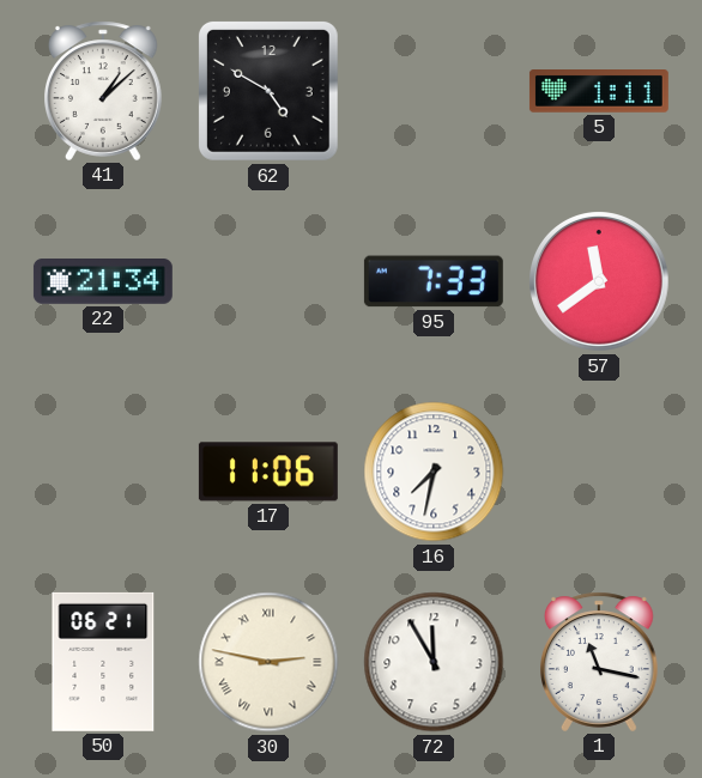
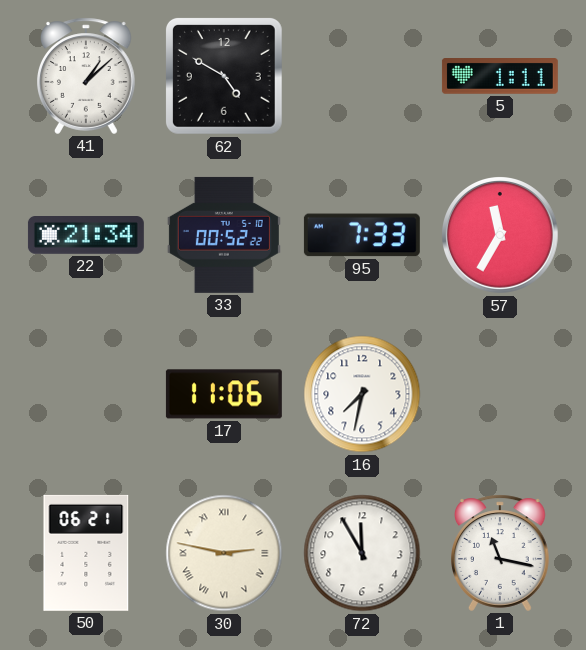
33: none -> 00:52
57: 11:39 -> 11:35
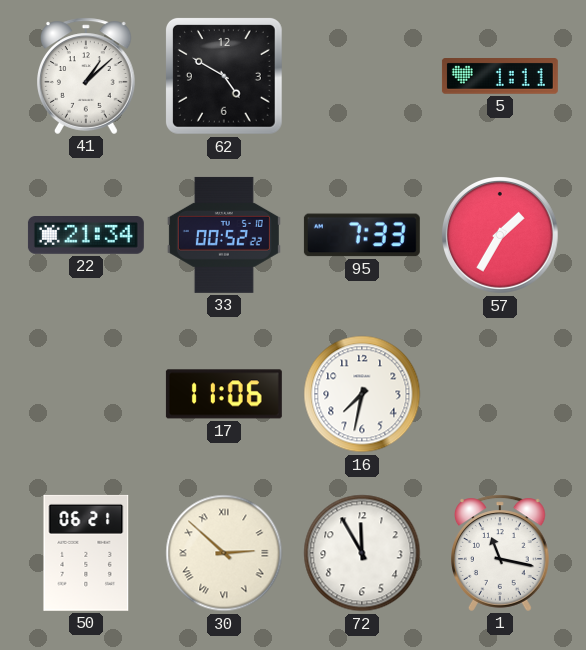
57: 11:35 -> 1:35
30: 2:47 -> 2:52
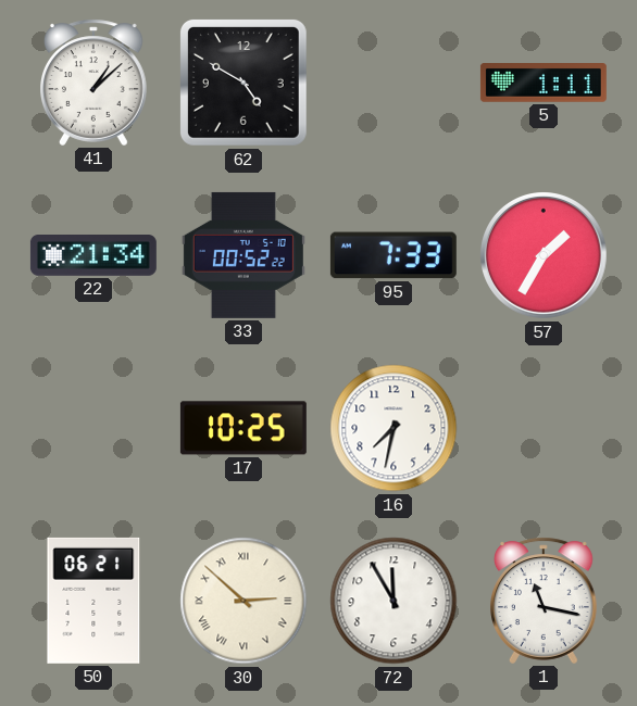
17: 11:06 -> 10:25
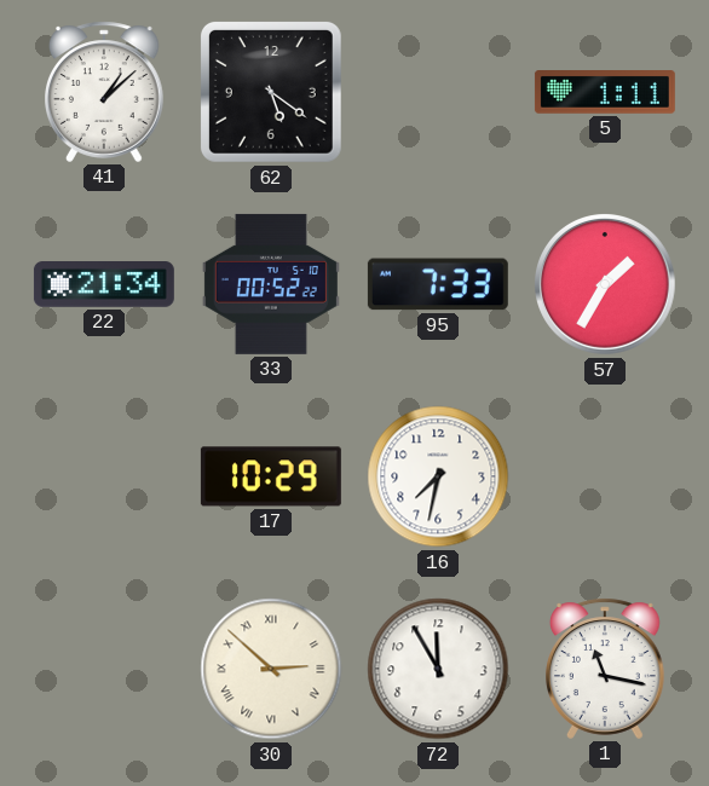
62: 4:50 -> 5:21
17: 10:25 -> 10:29
50: 06:21 -> none
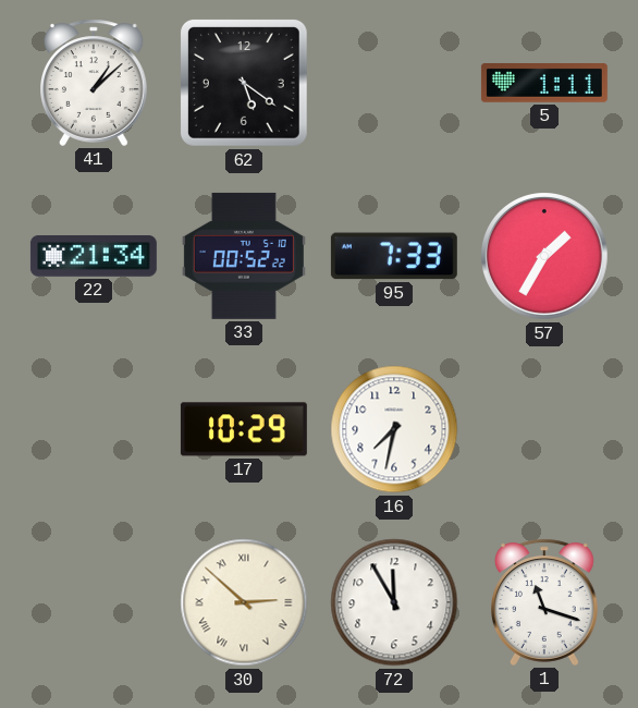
1: 11:17 -> 11:18
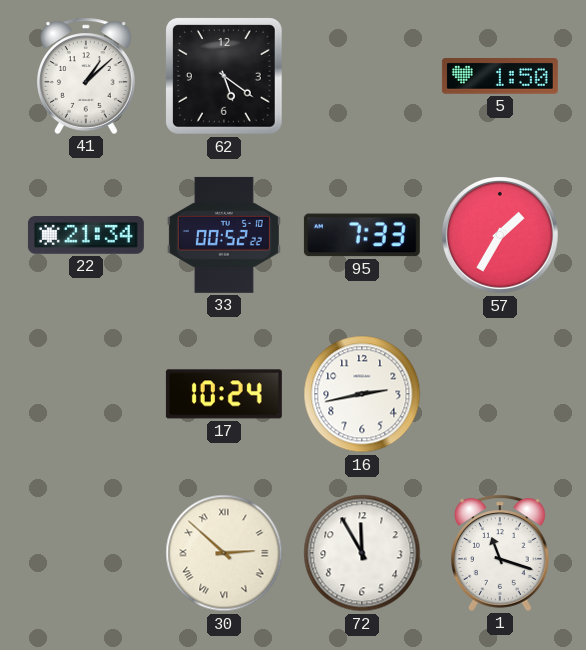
5: 1:11 -> 1:50
17: 10:29 -> 10:24
16: 7:32 -> 2:43
